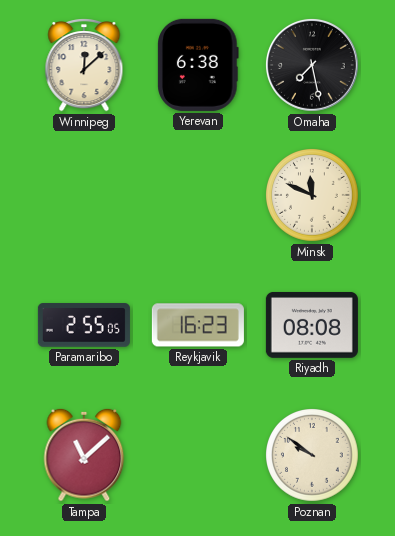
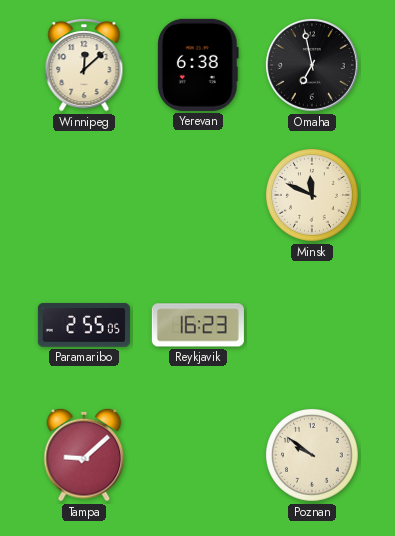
Omaha: 7:28 -> 6:58
Riyadh: 08:08 -> none
Tampa: 11:08 -> 9:08
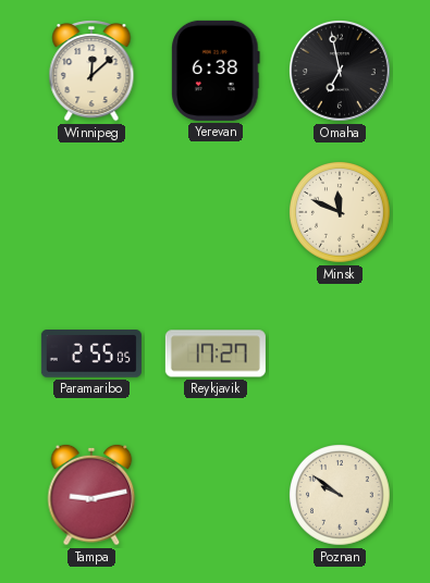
Reykjavik: 16:23 -> 17:27
Tampa: 9:08 -> 9:13
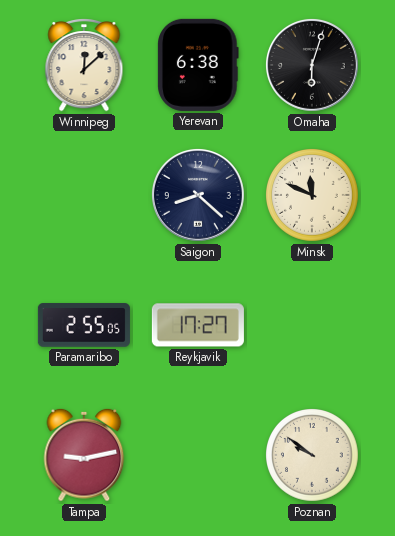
Omaha: 6:58 -> 6:03
Saigon: none -> 8:22
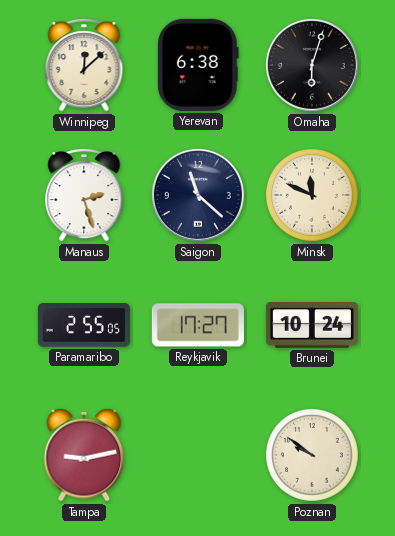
Manaus: none -> 2:27
Saigon: 8:22 -> 11:22
Brunei: none -> 10:24
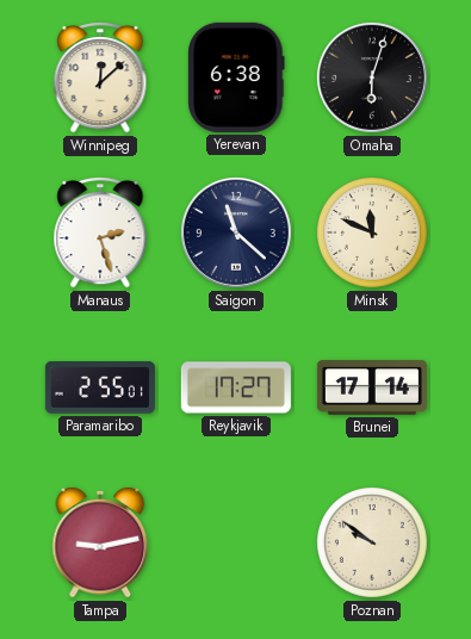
Paramaribo: 2:55:05 -> 2:55:01
Brunei: 10:24 -> 17:14
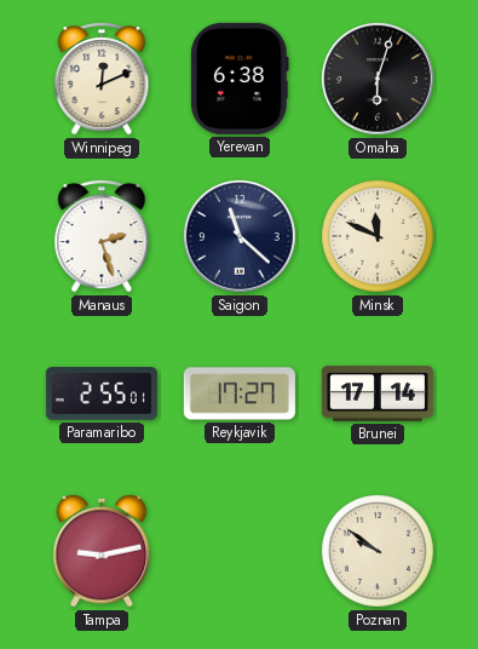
Winnipeg: 12:08 -> 12:11
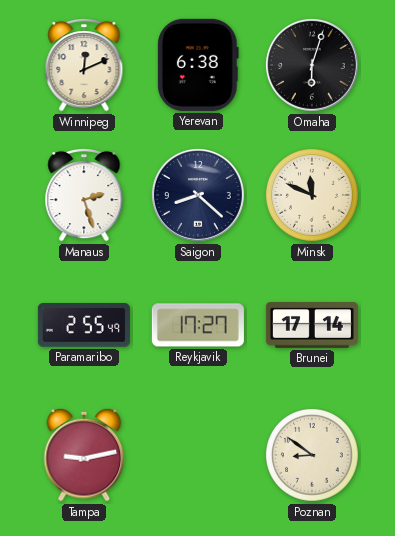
Saigon: 11:22 -> 8:22
Paramaribo: 2:55:01 -> 2:55:49
Poznan: 9:51 -> 8:51
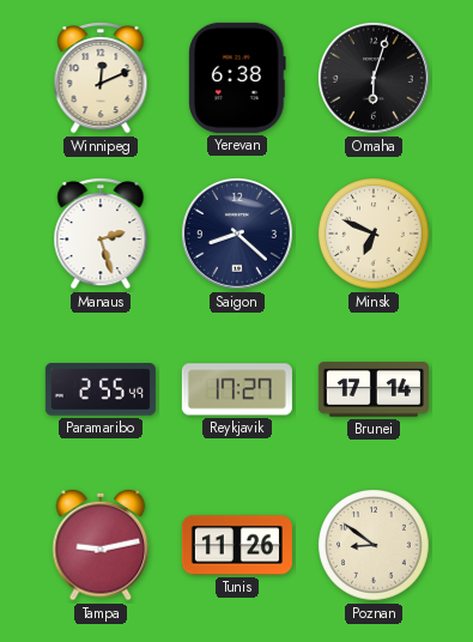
Minsk: 11:49 -> 6:49
Tunis: none -> 11:26
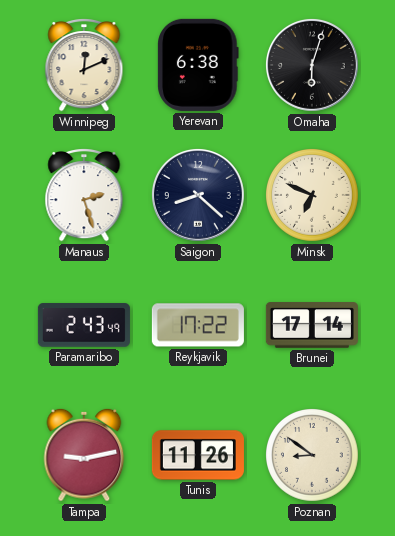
Paramaribo: 2:55 -> 2:43
Reykjavik: 17:27 -> 17:22
